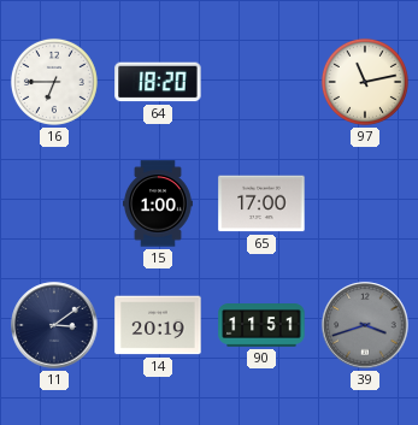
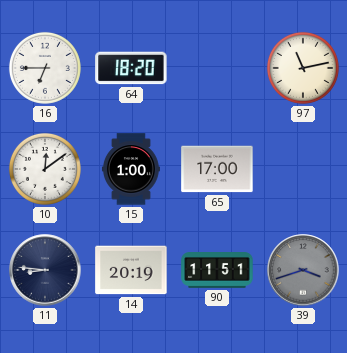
10: none -> 12:09
11: 3:09 -> 8:46
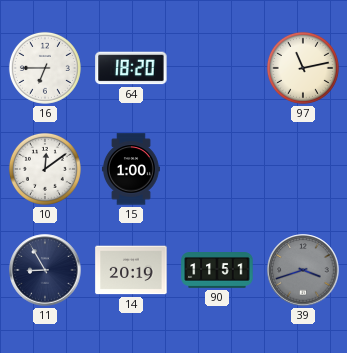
65: 17:00 -> none
11: 8:46 -> 8:55
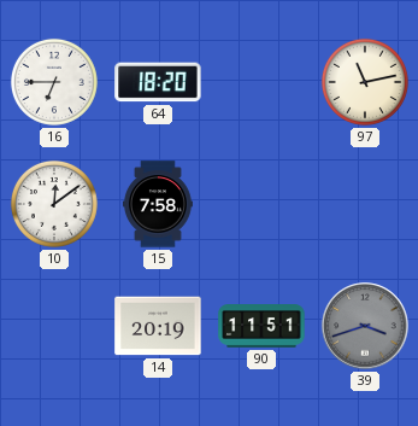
15: 1:00 -> 7:58
11: 8:55 -> none
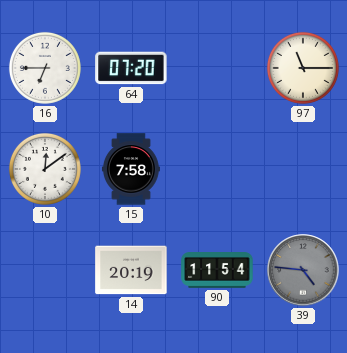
64: 18:20 -> 07:20
97: 11:13 -> 11:15
90: 11:51 -> 11:54
39: 3:42 -> 4:46
